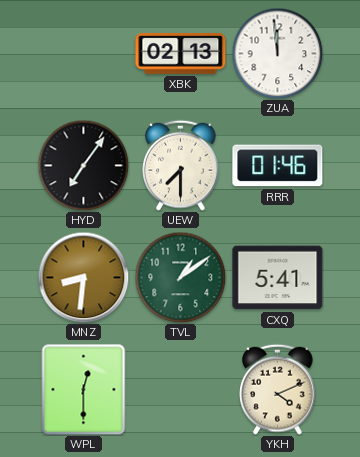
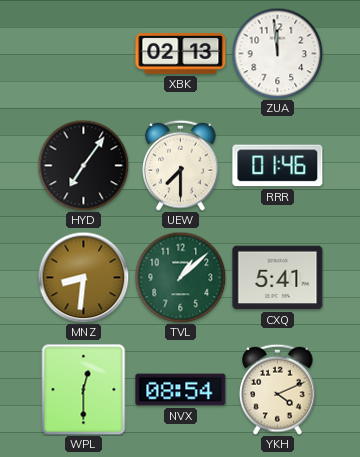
TVL: 1:09 -> 1:08
NVX: none -> 08:54
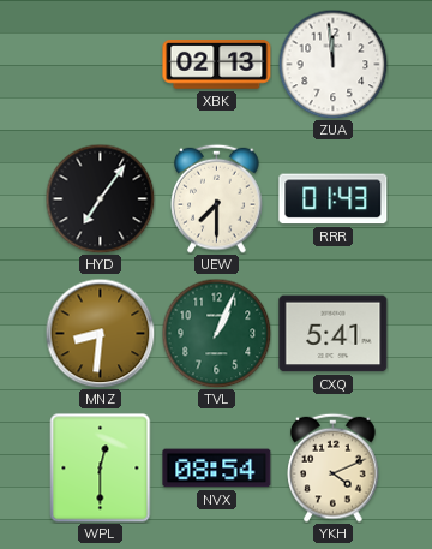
RRR: 01:46 -> 01:43
TVL: 1:08 -> 1:04
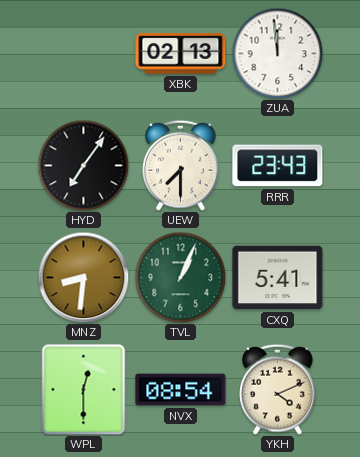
RRR: 01:43 -> 23:43
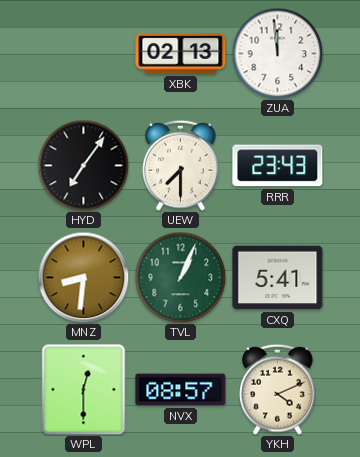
NVX: 08:54 -> 08:57
